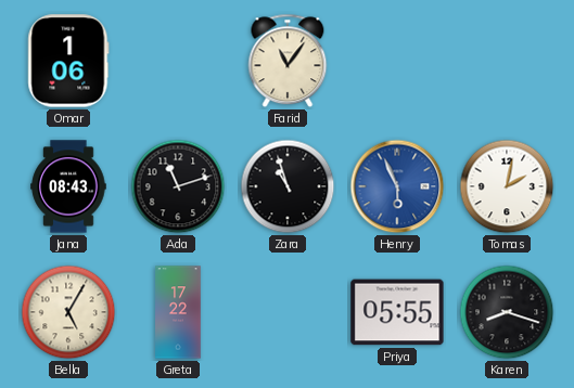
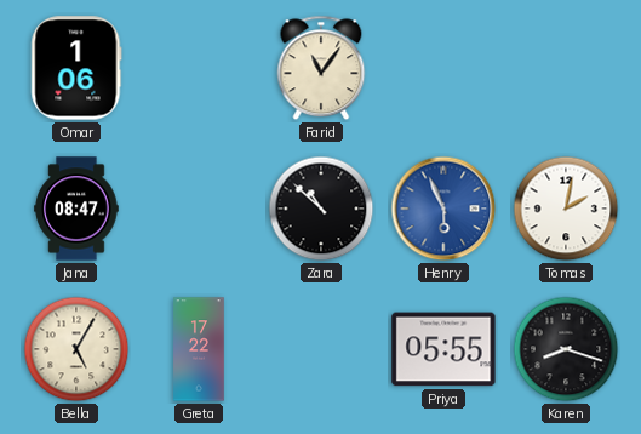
Jana: 08:43 -> 08:47
Ada: 11:12 -> none
Zara: 10:57 -> 10:52
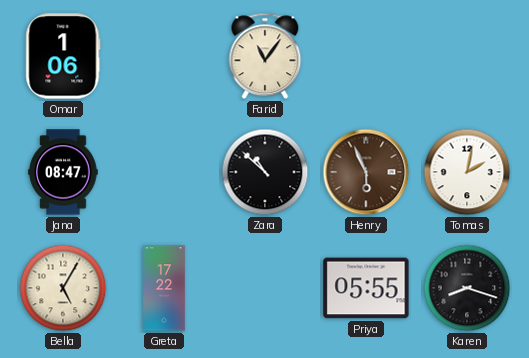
Henry dial: blue -> brown
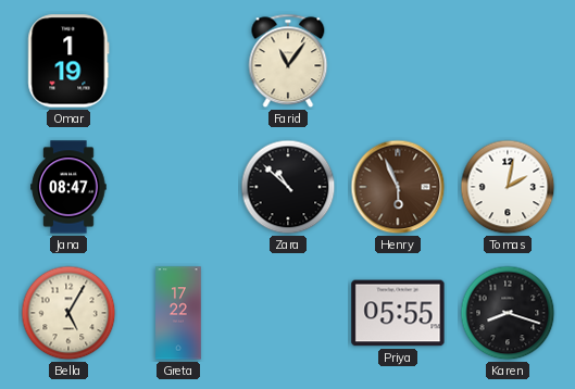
Omar: 1:06 -> 1:19
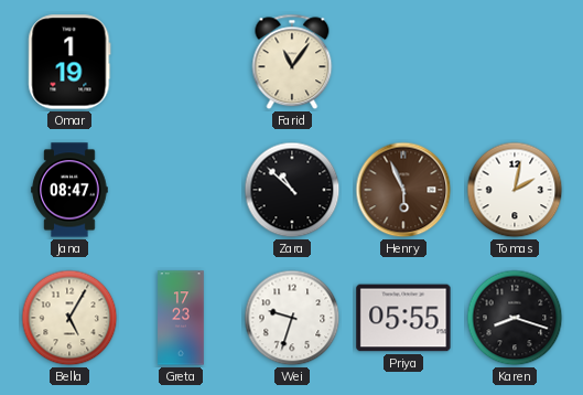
Greta: 17:22 -> 17:23
Wei: none -> 9:33
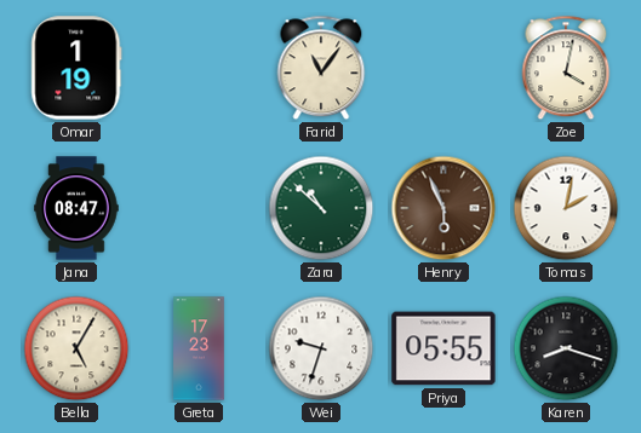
Zoe: none -> 4:02
Zara dial: black -> green
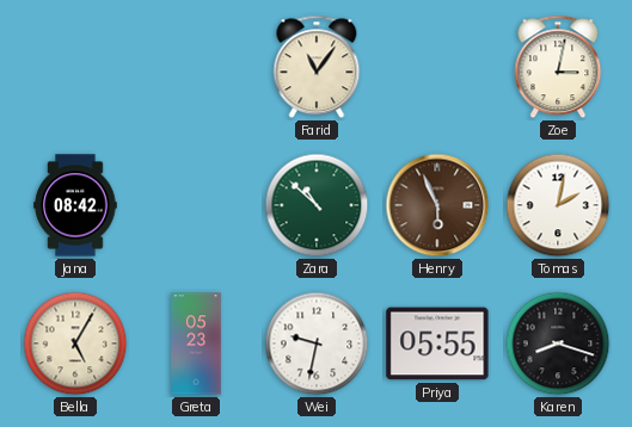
Omar: 1:19 -> none
Zoe: 4:02 -> 3:02
Jana: 08:47 -> 08:42
Greta: 17:23 -> 05:23
Wei: 9:33 -> 9:32
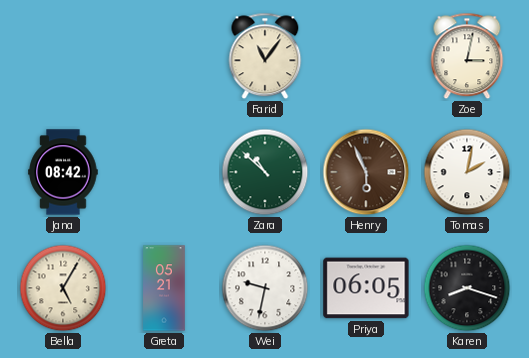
Greta: 05:23 -> 05:21
Priya: 05:55 -> 06:05
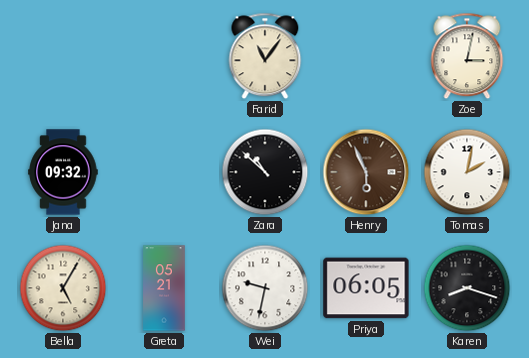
Jana: 08:42 -> 09:32
Zara dial: green -> black
